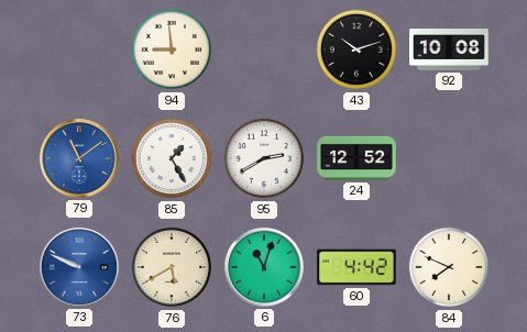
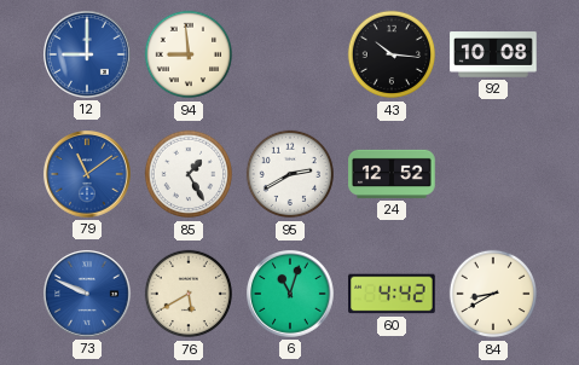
12: none -> 9:00
43: 10:12 -> 10:16
84: 7:49 -> 8:40
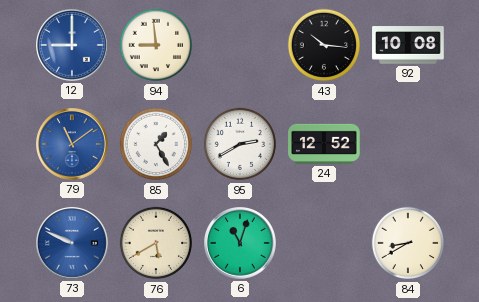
60: 4:42 -> none
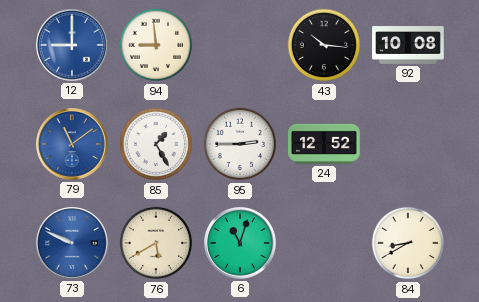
95: 2:40 -> 2:45
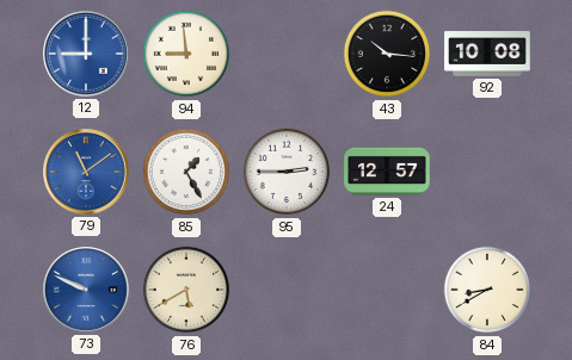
24: 12:52 -> 12:57
6: 11:03 -> none
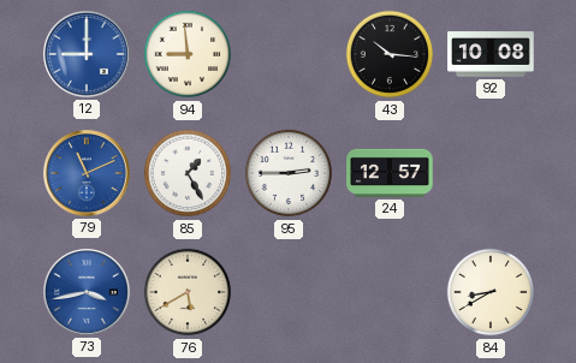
79: 11:09 -> 11:11
73: 9:49 -> 3:43
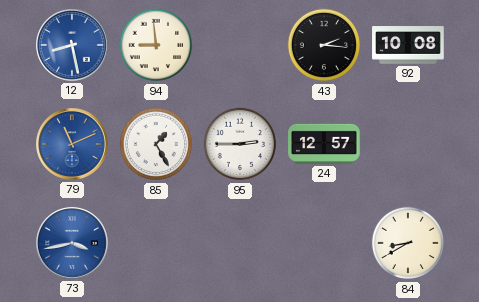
12: 9:00 -> 8:28
43: 10:16 -> 2:16
76: 5:40 -> none
